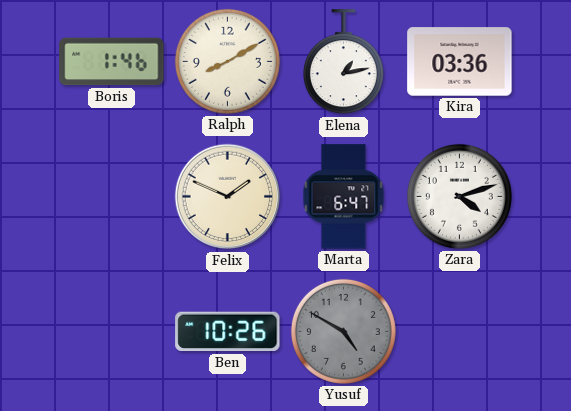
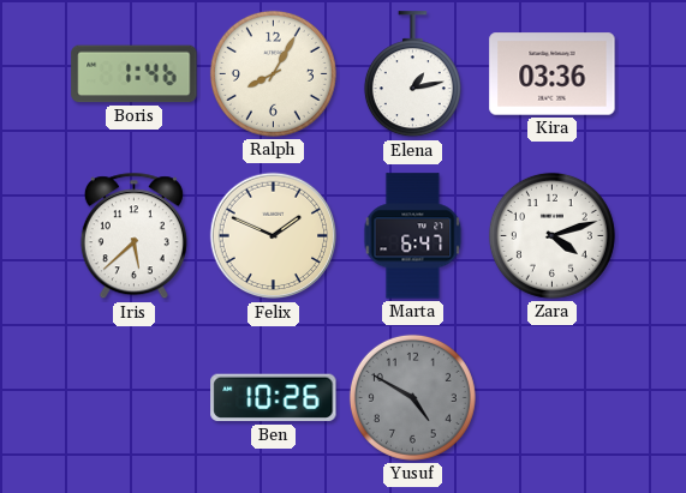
Ralph: 8:10 -> 8:05
Iris: none -> 5:38
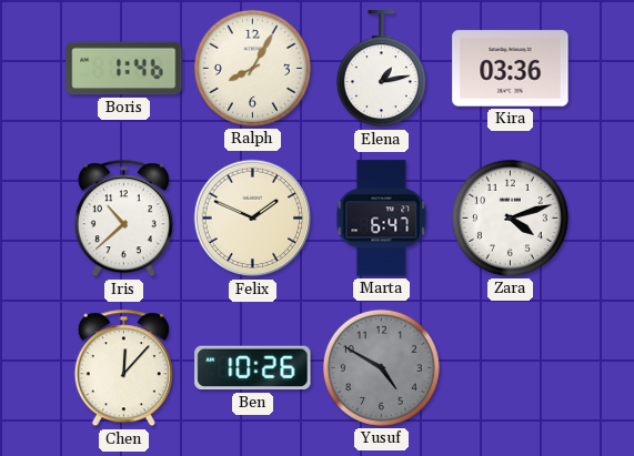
Iris: 5:38 -> 10:38
Chen: none -> 12:07
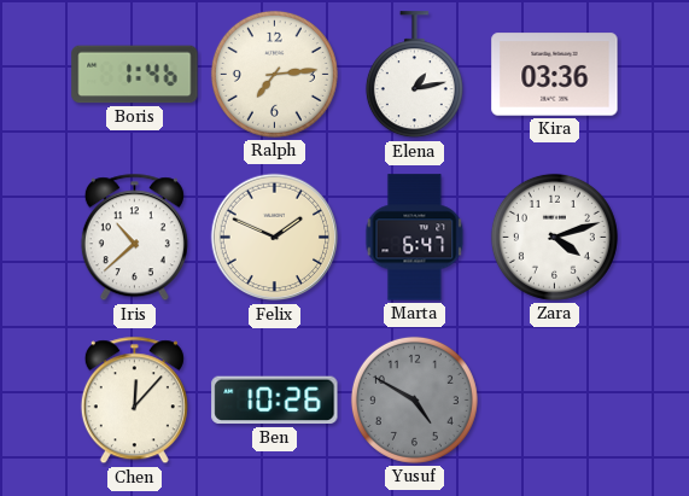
Ralph: 8:05 -> 7:14
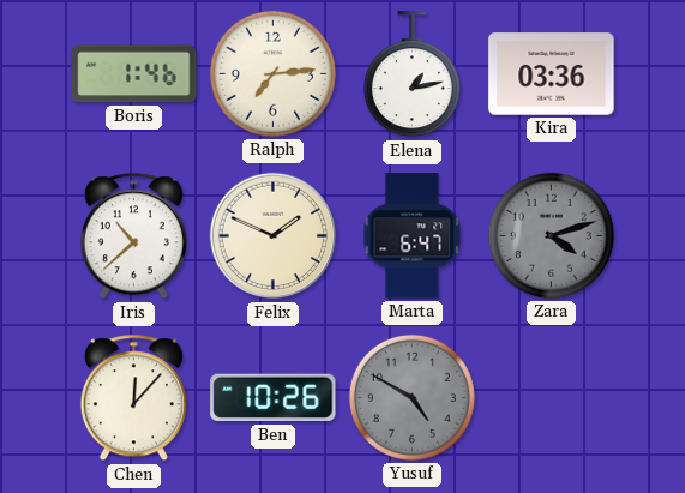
Zara dial: white -> grey
